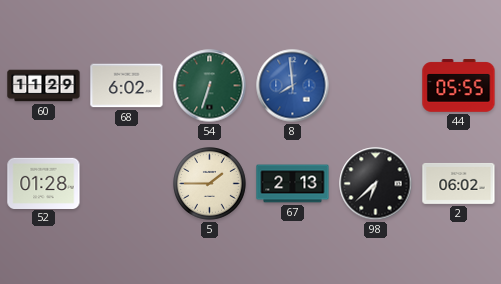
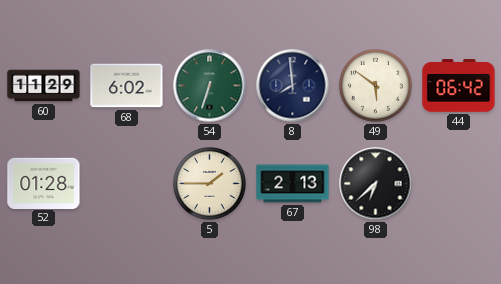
8 dial: blue -> navy
49: none -> 5:51
44: 05:55 -> 06:42
2: 06:02 -> none
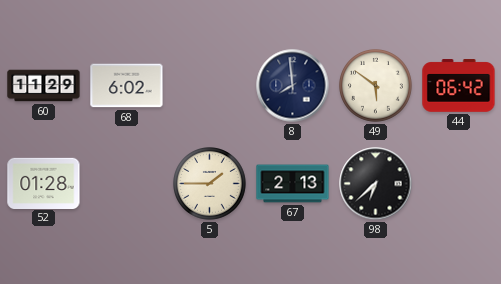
54: 6:33 -> none
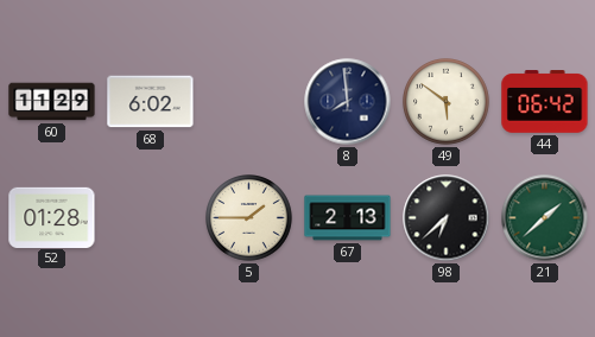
21: none -> 1:38
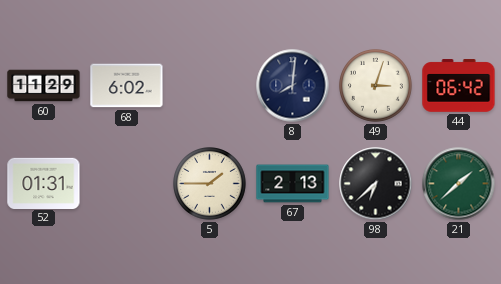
8: 7:59 -> 8:01
49: 5:51 -> 3:03
52: 01:28 -> 01:31
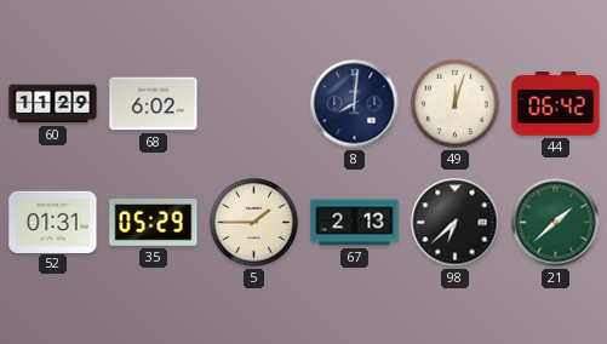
49: 3:03 -> 12:03
35: none -> 05:29
